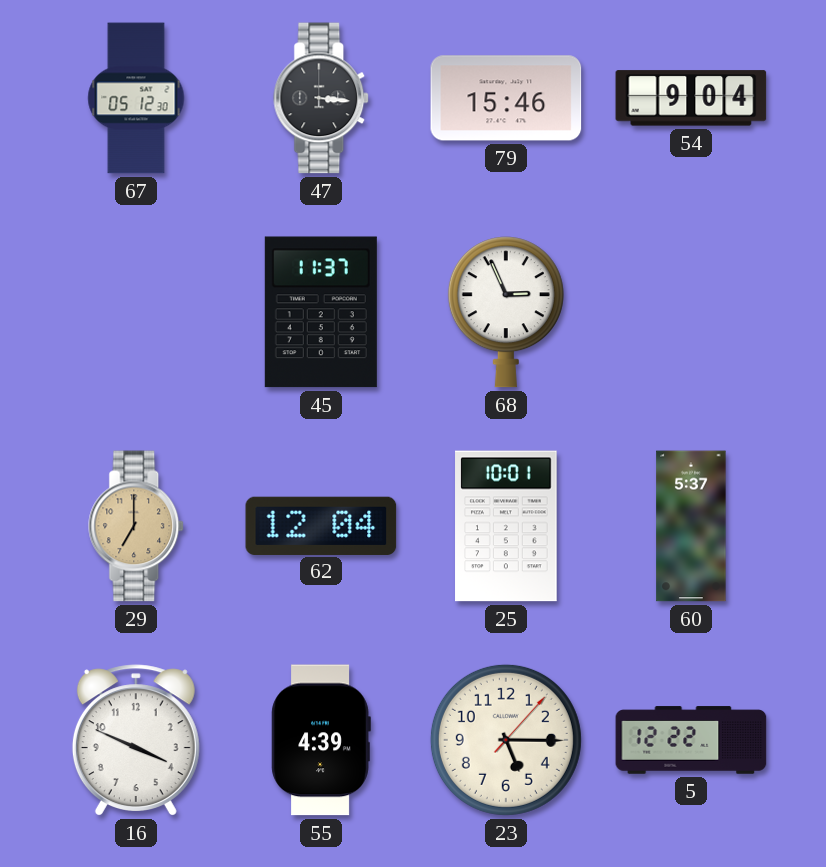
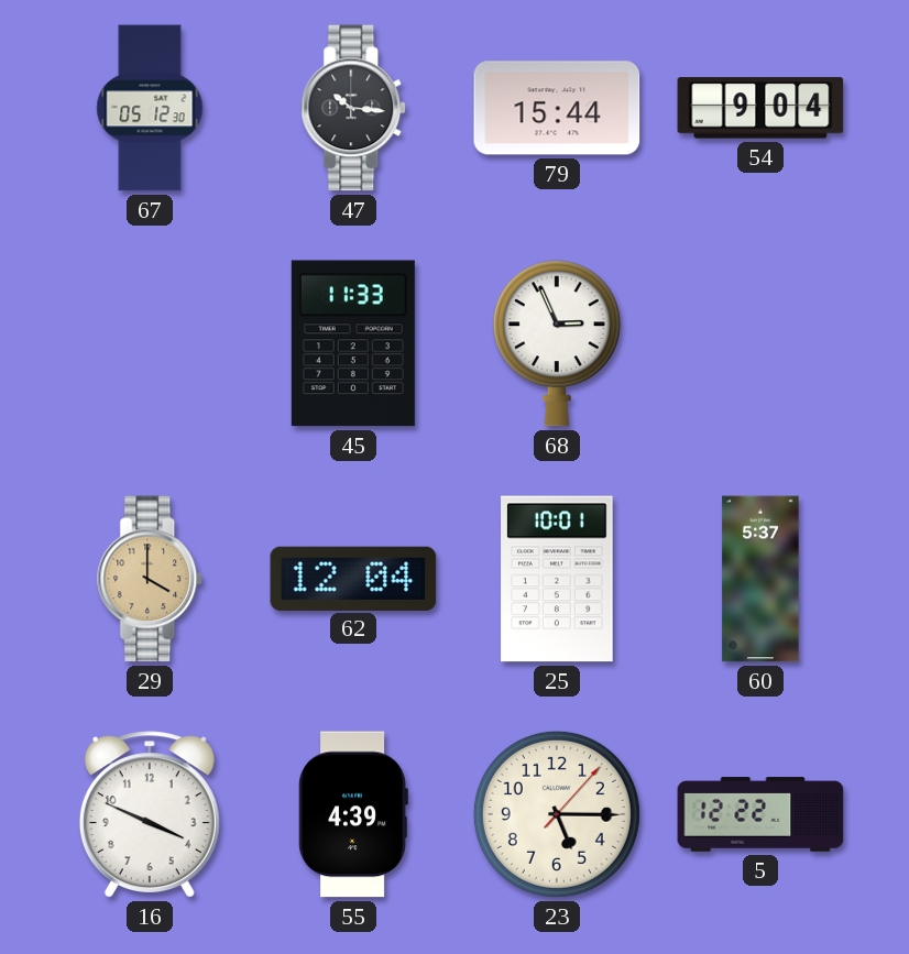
47: 3:16 -> 10:16
79: 15:46 -> 15:44
45: 11:37 -> 11:33
29: 7:00 -> 4:00
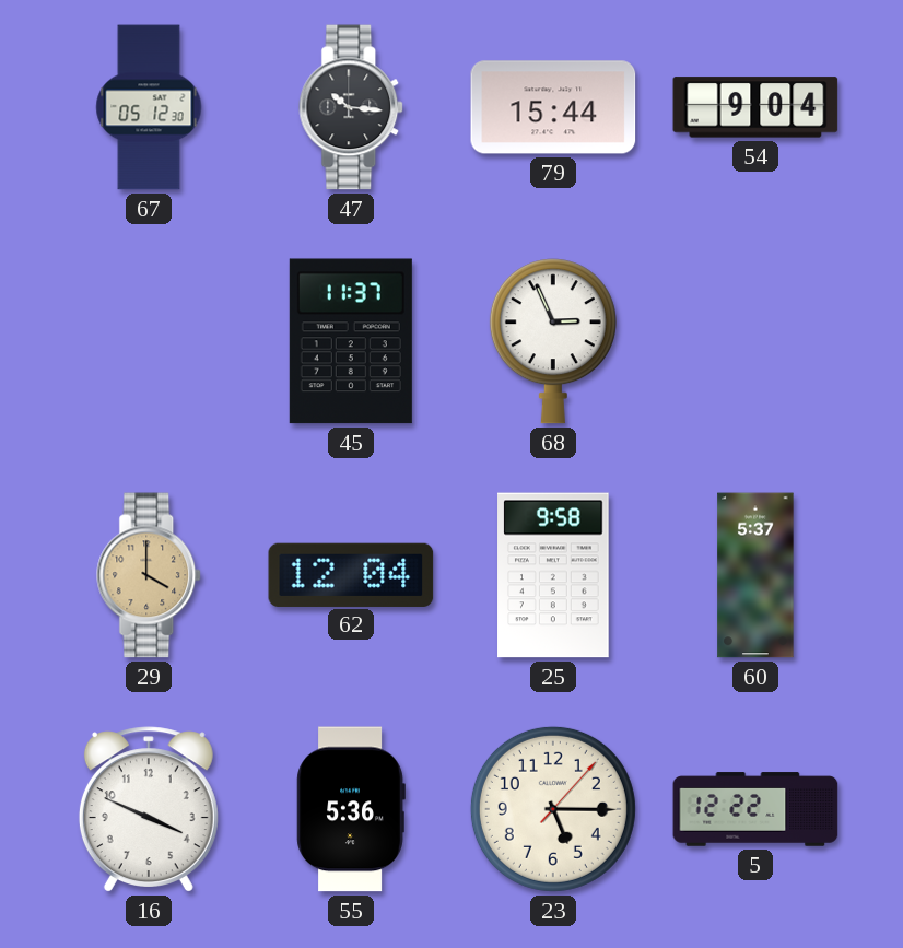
45: 11:33 -> 11:37
25: 10:01 -> 9:58
55: 4:39 -> 5:36
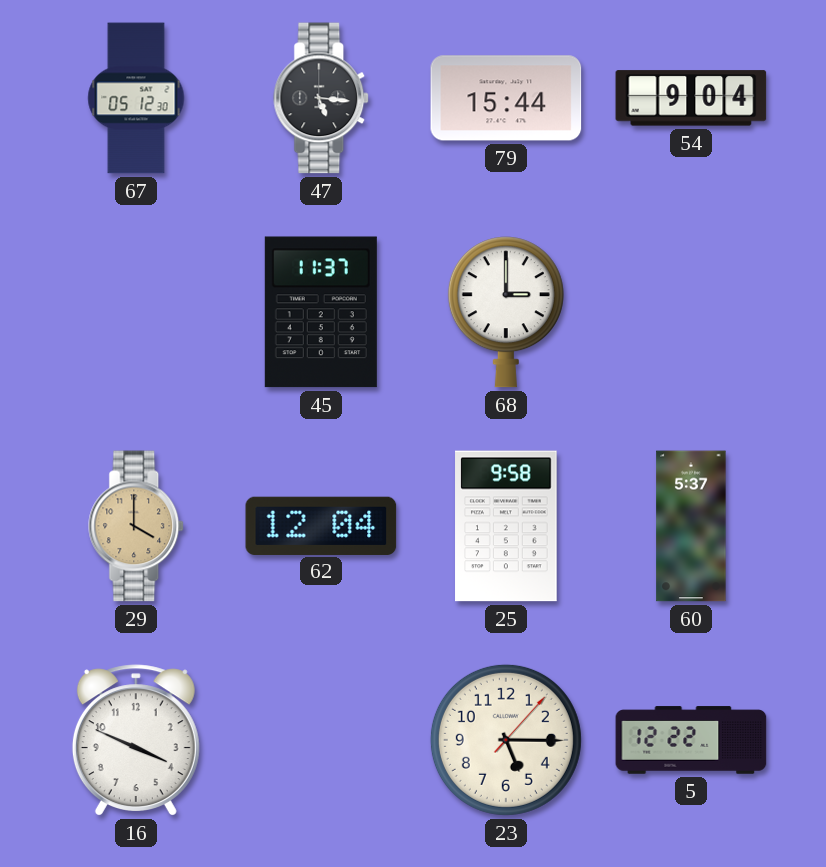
47: 10:16 -> 5:16
68: 2:56 -> 3:00
55: 5:36 -> none
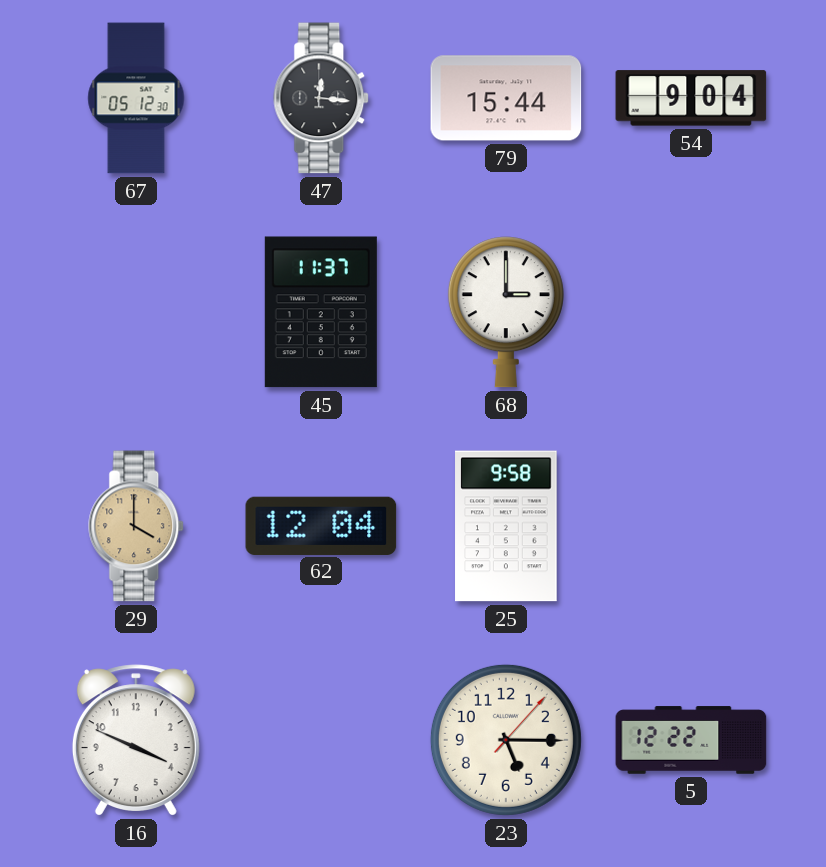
47: 5:16 -> 12:16
60: 5:37 -> none
